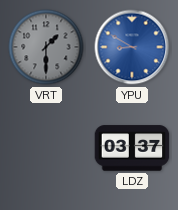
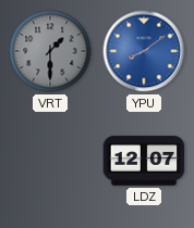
YPU: 8:50 -> 8:09
LDZ: 03:37 -> 12:07
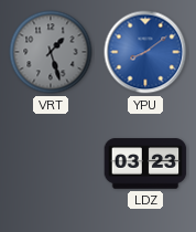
VRT: 1:30 -> 1:27
LDZ: 12:07 -> 03:23
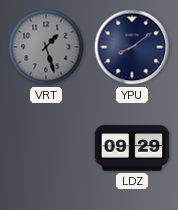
YPU dial: blue -> navy
LDZ: 03:23 -> 09:29
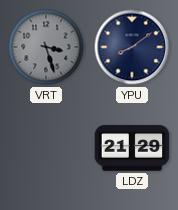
VRT: 1:27 -> 3:27
LDZ: 09:29 -> 21:29
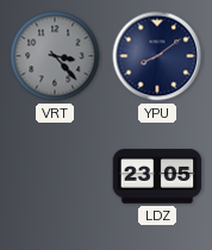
VRT: 3:27 -> 3:23
LDZ: 21:29 -> 23:05
